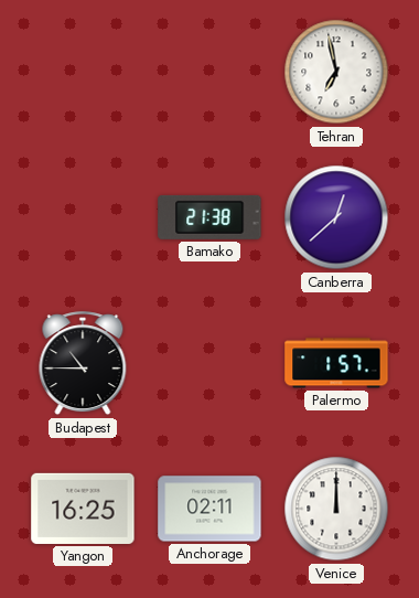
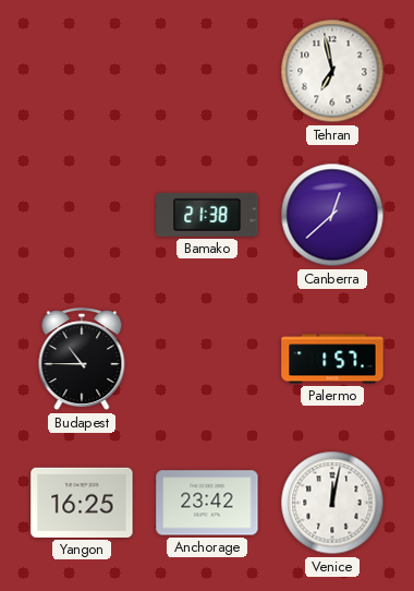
Anchorage: 02:11 -> 23:42
Venice: 12:00 -> 12:02
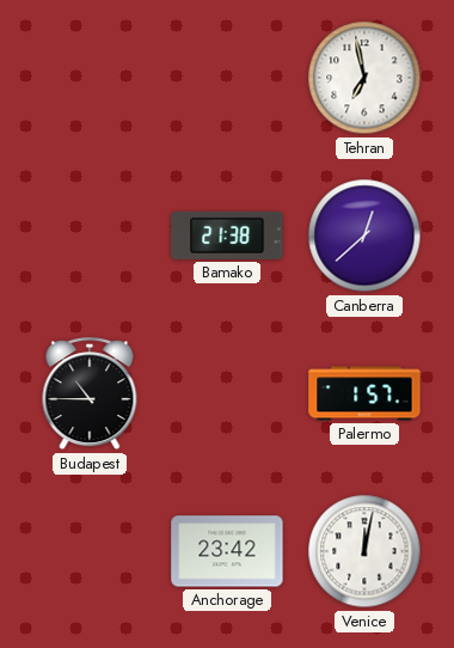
Yangon: 16:25 -> none
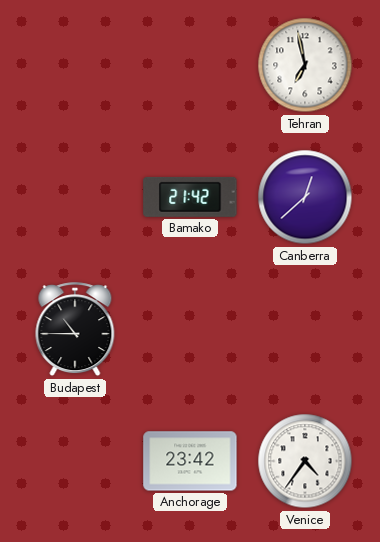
Bamako: 21:38 -> 21:42
Palermo: 1:57 -> none
Venice: 12:02 -> 4:36
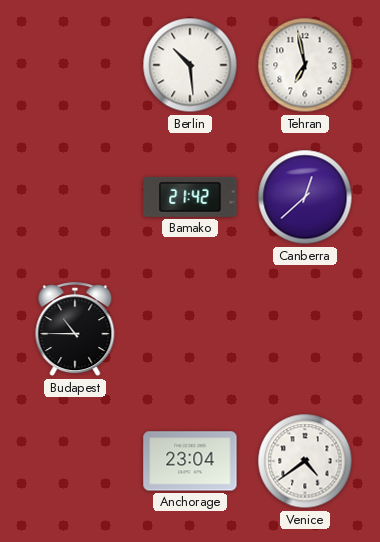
Berlin: none -> 10:29
Anchorage: 23:42 -> 23:04
Venice: 4:36 -> 4:39
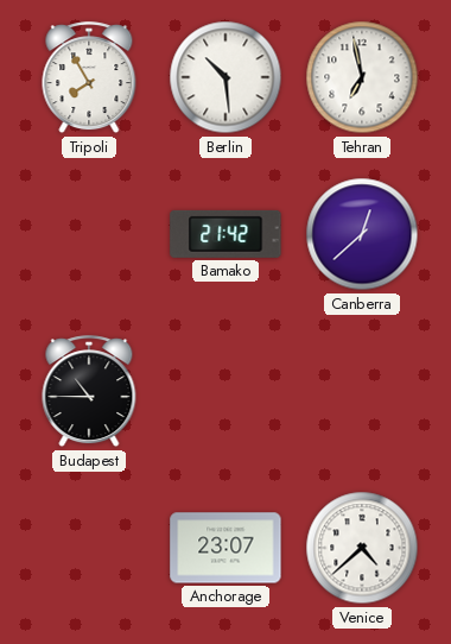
Tripoli: none -> 7:55
Anchorage: 23:04 -> 23:07
Venice: 4:39 -> 4:38
